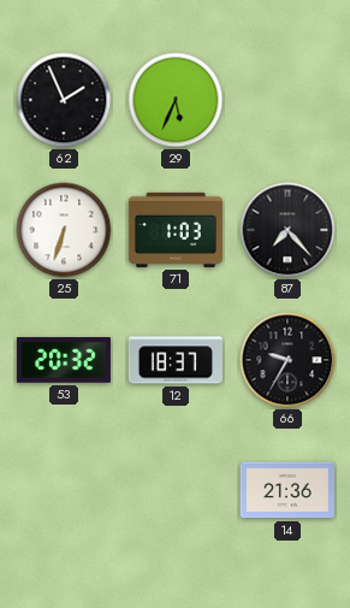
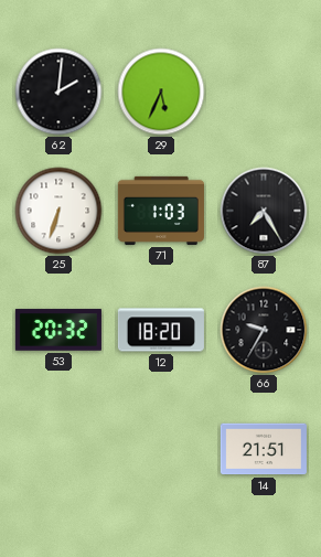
62: 1:56 -> 2:01
87: 7:23 -> 7:25
12: 18:37 -> 18:20
14: 21:36 -> 21:51
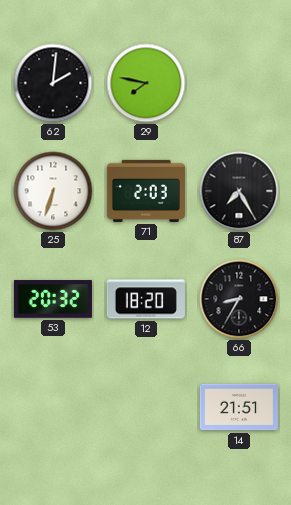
29: 5:34 -> 7:47
71: 1:03 -> 2:03
66: 9:35 -> 8:35
